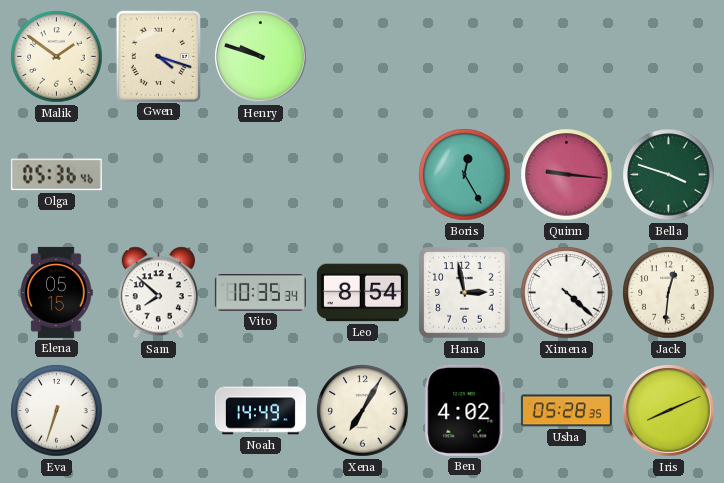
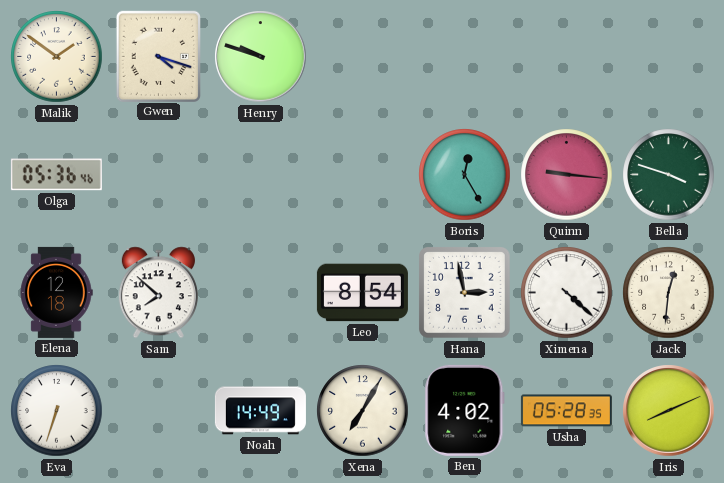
Elena: 05:15 -> 12:18
Vito: 10:35 -> none
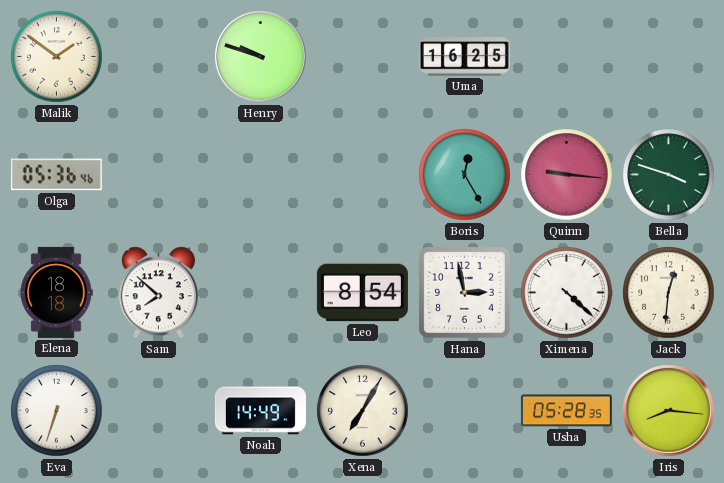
Gwen: 4:18 -> none
Uma: none -> 16:25
Elena: 12:18 -> 18:18
Ben: 4:02 -> none
Iris: 8:11 -> 8:16
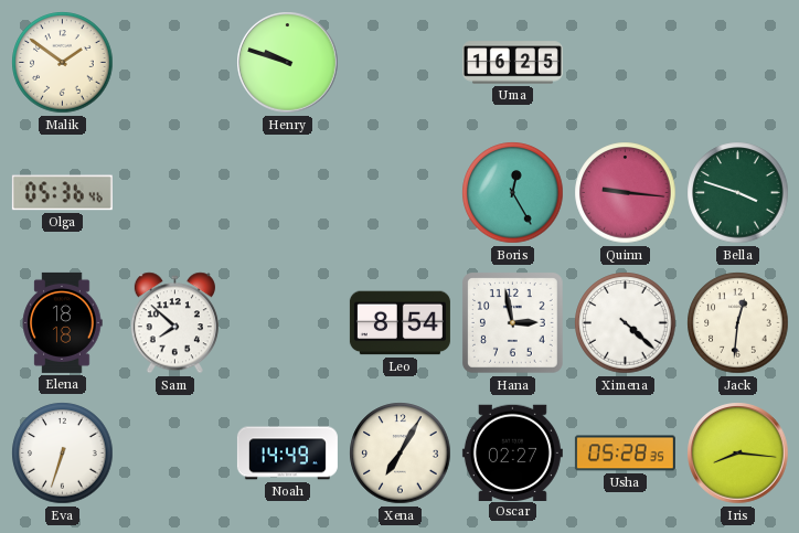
Oscar: none -> 02:27
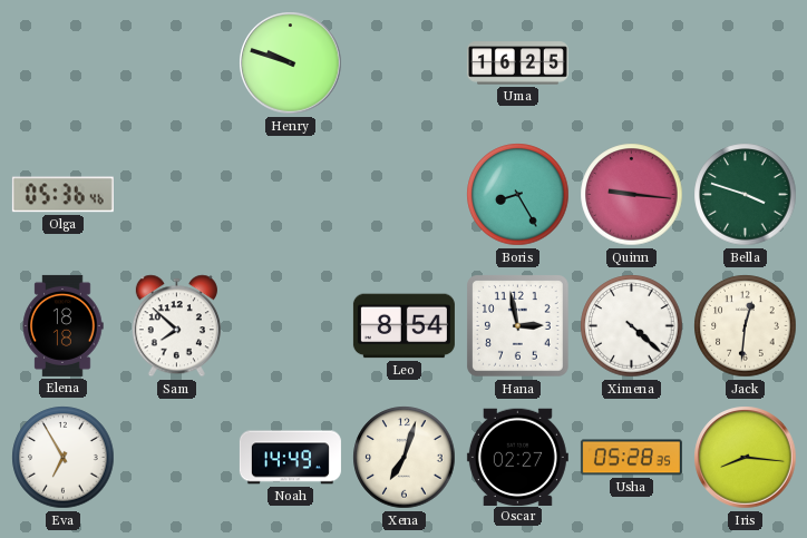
Malik: 1:51 -> none
Boris: 12:25 -> 8:25
Eva: 6:33 -> 6:55
Xena: 7:05 -> 7:03
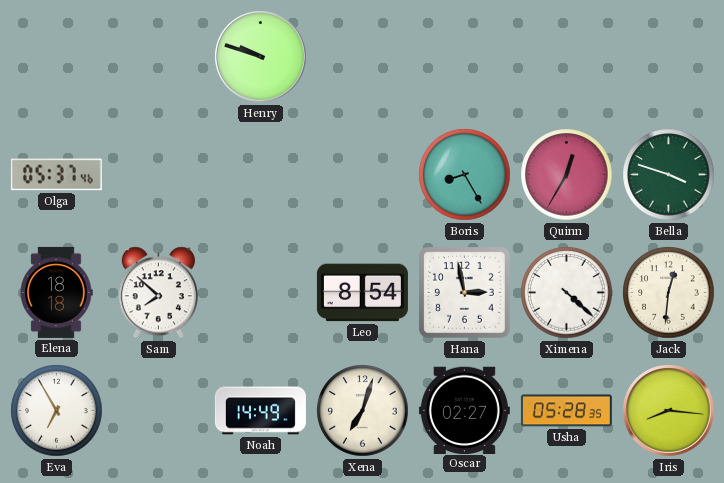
Uma: 16:25 -> none
Olga: 05:36 -> 05:37
Quinn: 9:16 -> 12:35
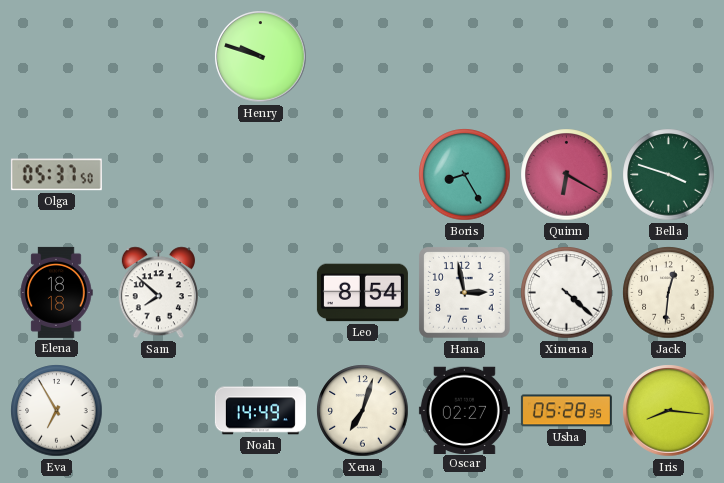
Olga: 05:37:46 -> 05:37:50
Quinn: 12:35 -> 6:20
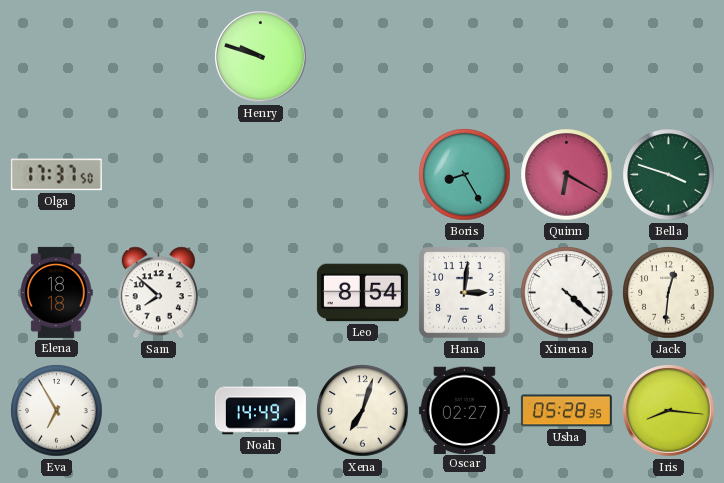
Olga: 05:37 -> 17:37
Hana: 2:58 -> 3:01
